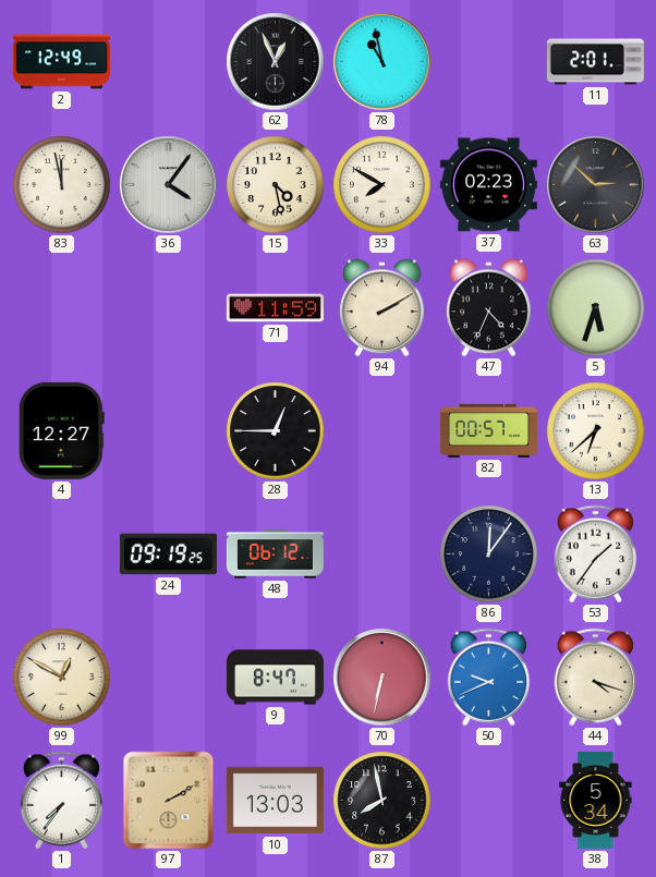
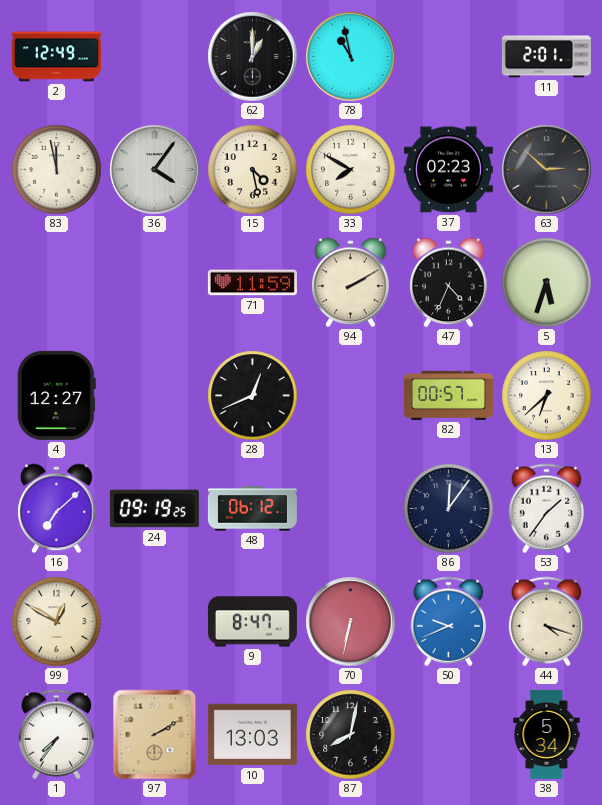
62: 12:56 -> 1:00
28: 12:45 -> 12:41
16: none -> 7:08
87: 7:58 -> 8:02
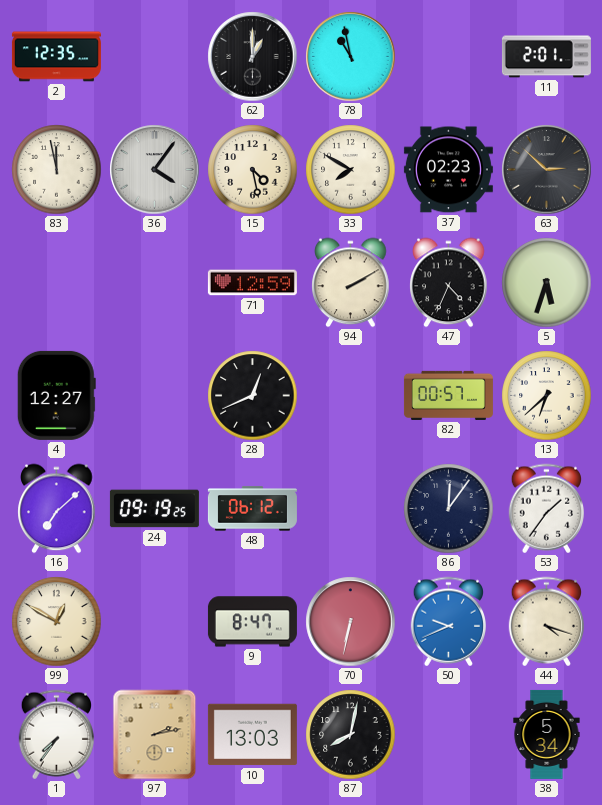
2: 12:49 -> 12:35
71: 11:59 -> 12:59
97: 2:10 -> 2:13
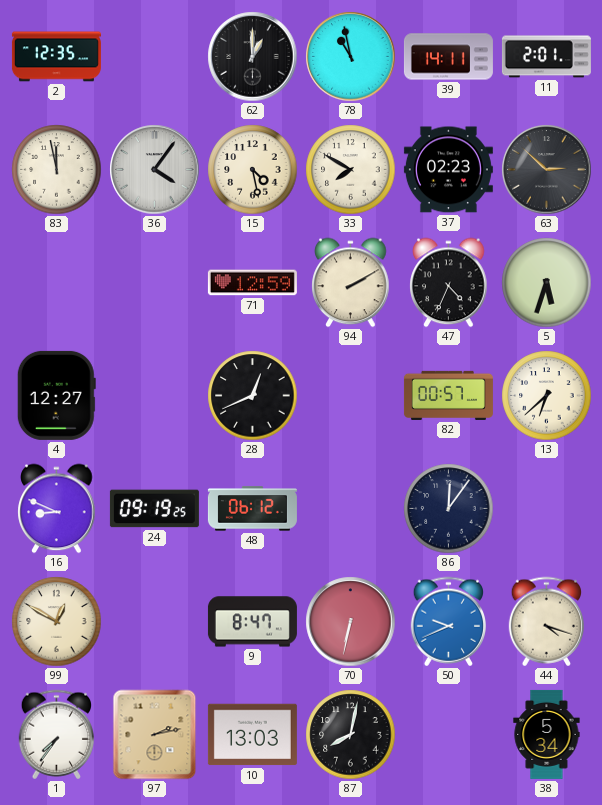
39: none -> 14:11
16: 7:08 -> 8:49
53: 1:36 -> none
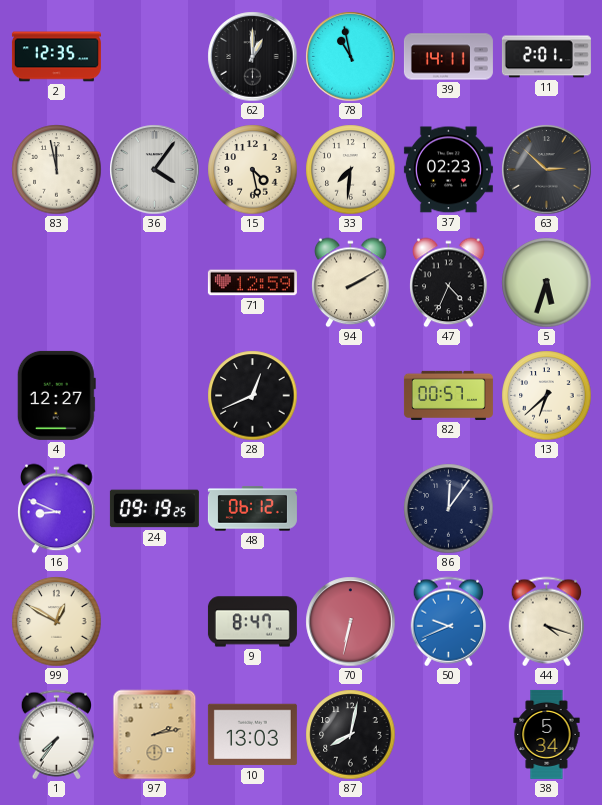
33: 7:50 -> 7:31
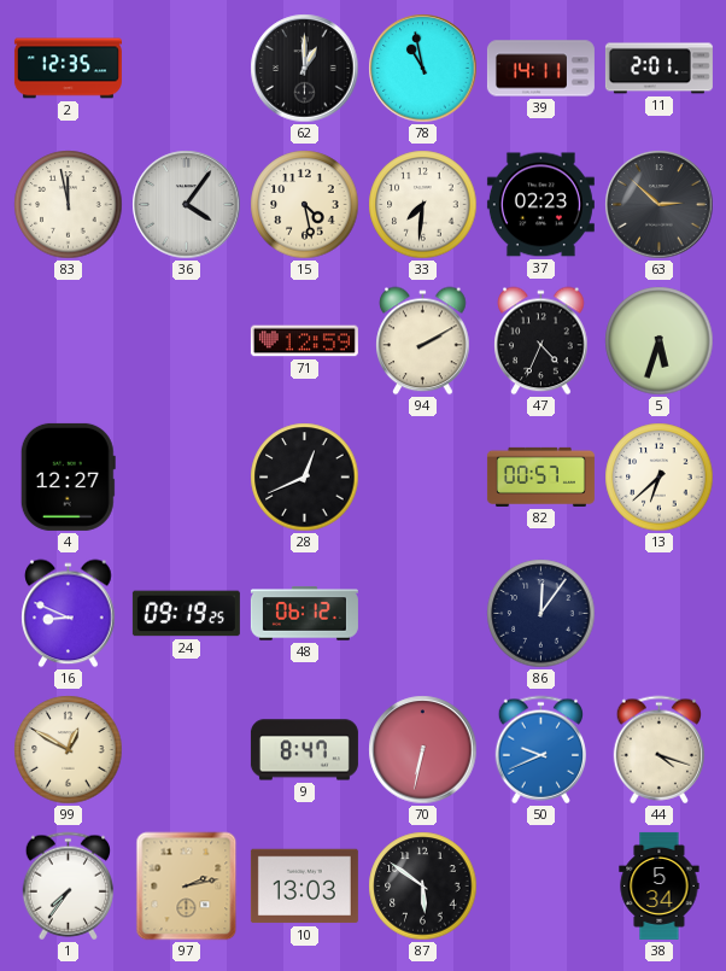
87: 8:02 -> 5:51
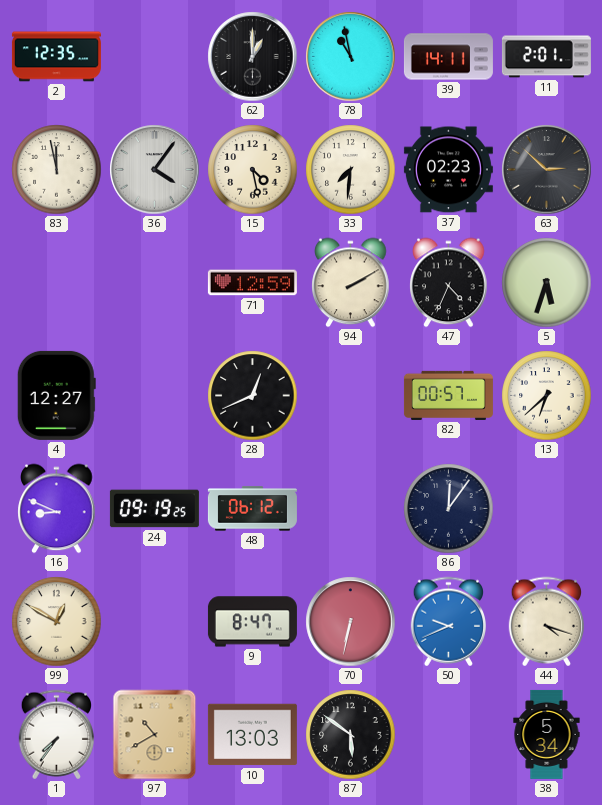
97: 2:13 -> 10:40
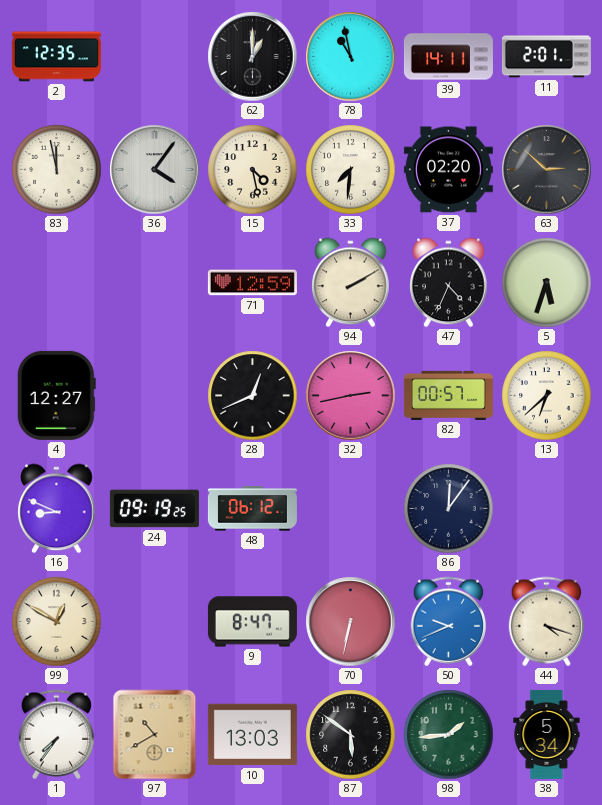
37: 02:23 -> 02:20
32: none -> 2:43
98: none -> 1:44
